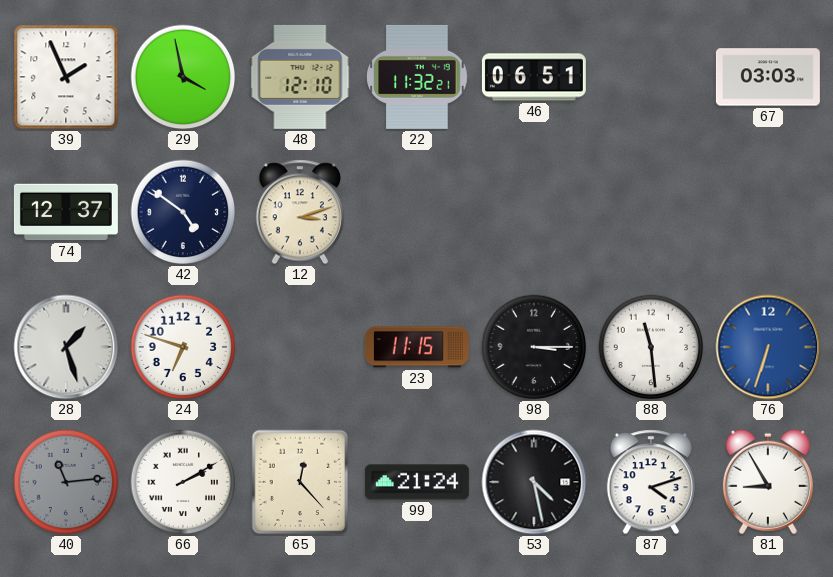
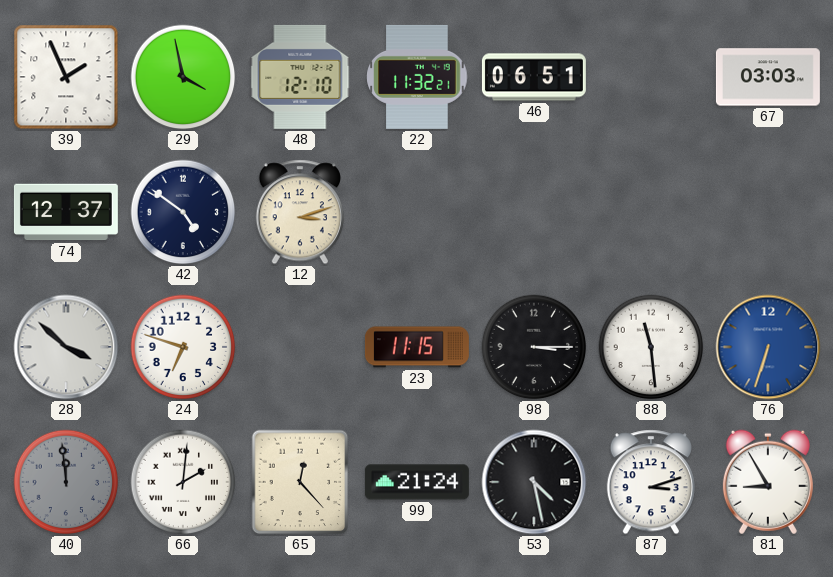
28: 1:27 -> 3:52
40: 11:14 -> 11:59
66: 2:10 -> 2:01
87: 4:12 -> 3:12
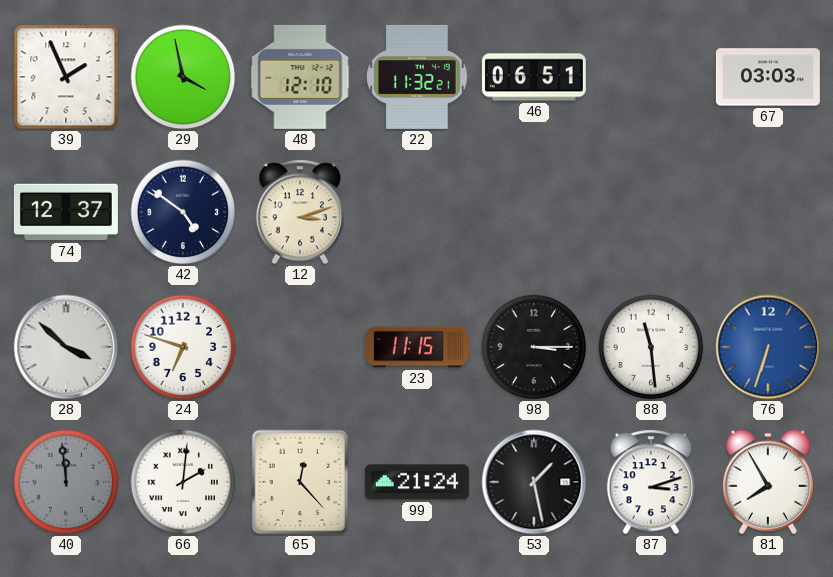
53: 4:28 -> 1:28
81: 8:55 -> 7:55
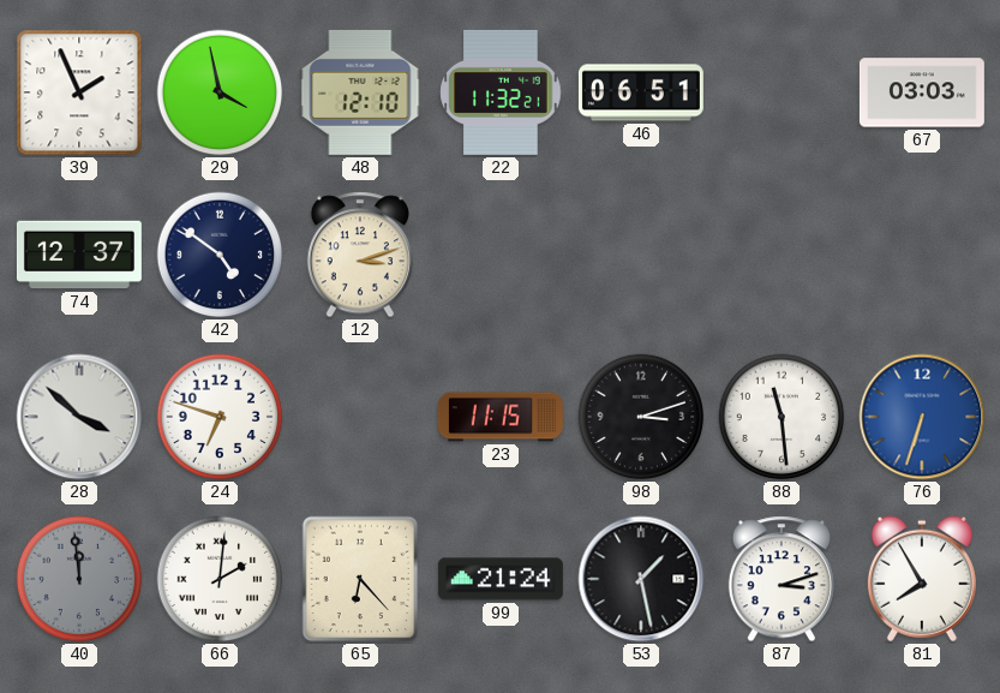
98: 3:15 -> 3:12
65: 12:23 -> 6:23
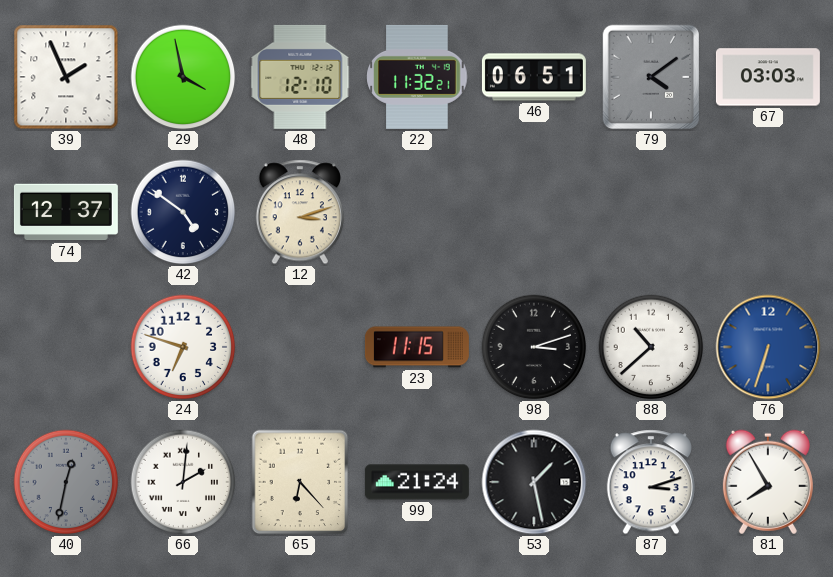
79: none -> 4:09
28: 3:52 -> none
88: 11:29 -> 10:38
40: 11:59 -> 12:32
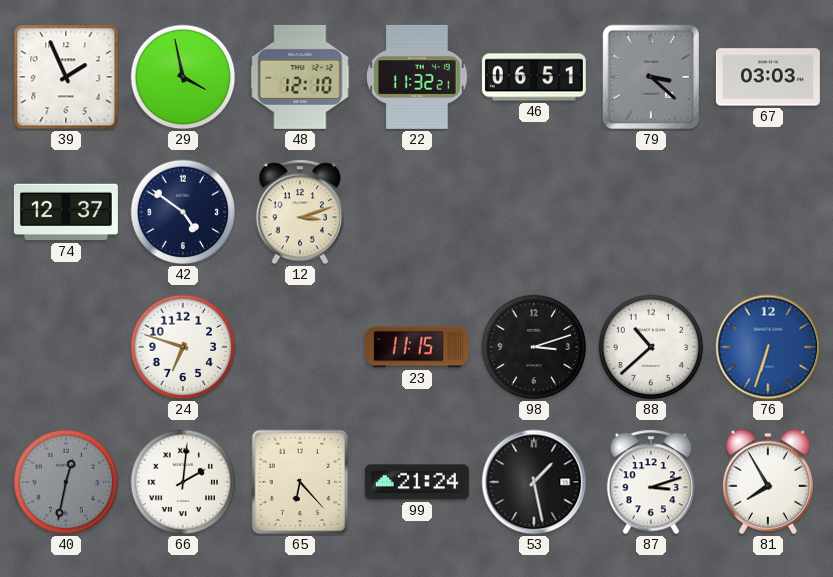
79: 4:09 -> 3:22
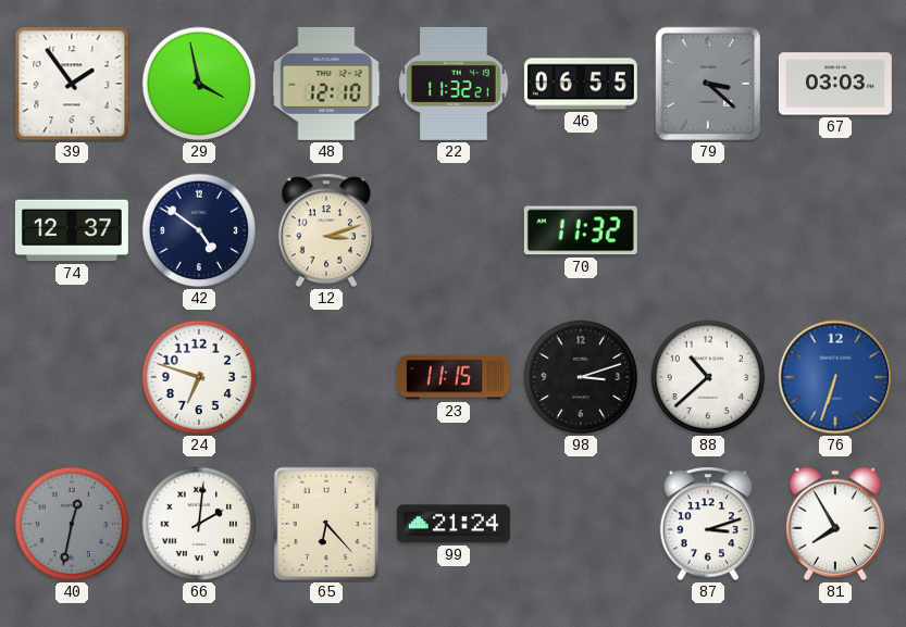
39: 1:56 -> 1:54
46: 06:51 -> 06:55
70: none -> 11:32
53: 1:28 -> none
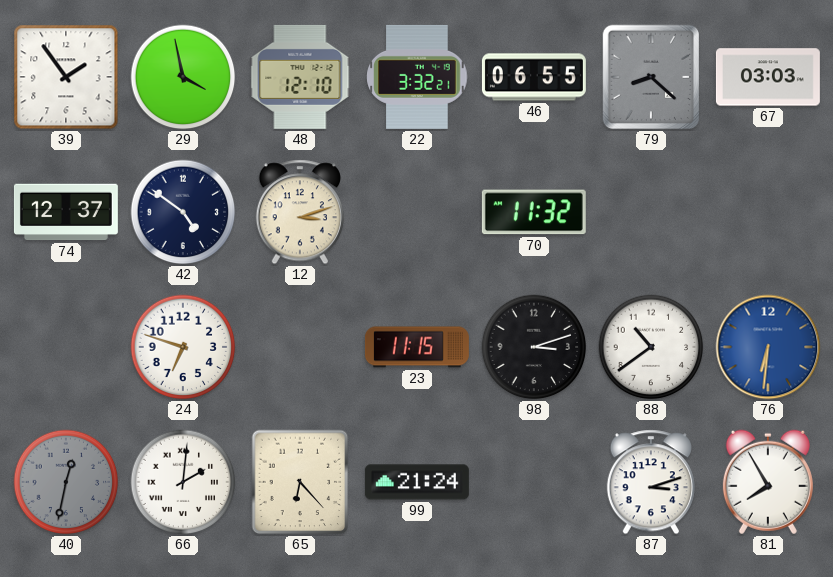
22: 11:32 -> 3:32
79: 3:22 -> 8:22
88: 10:38 -> 10:39
76: 6:33 -> 6:31
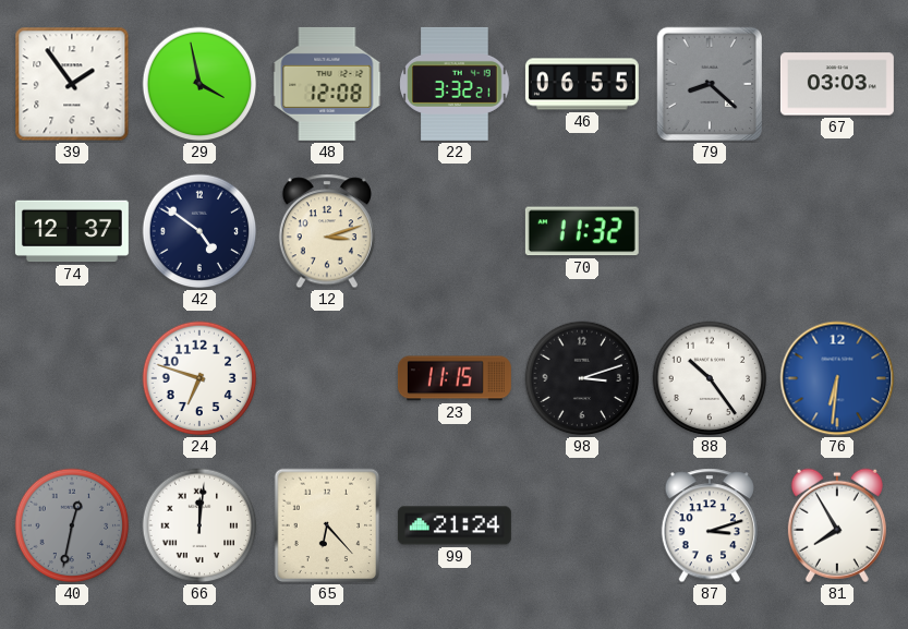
48: 12:10 -> 12:08
88: 10:39 -> 10:24
66: 2:01 -> 12:01
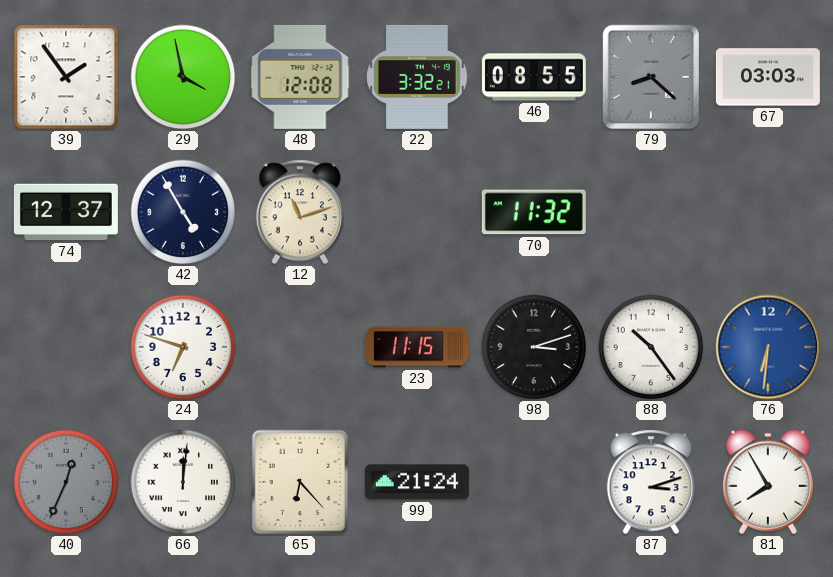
46: 06:55 -> 08:55
42: 4:51 -> 4:55
12: 3:12 -> 11:12
40: 12:32 -> 12:34
